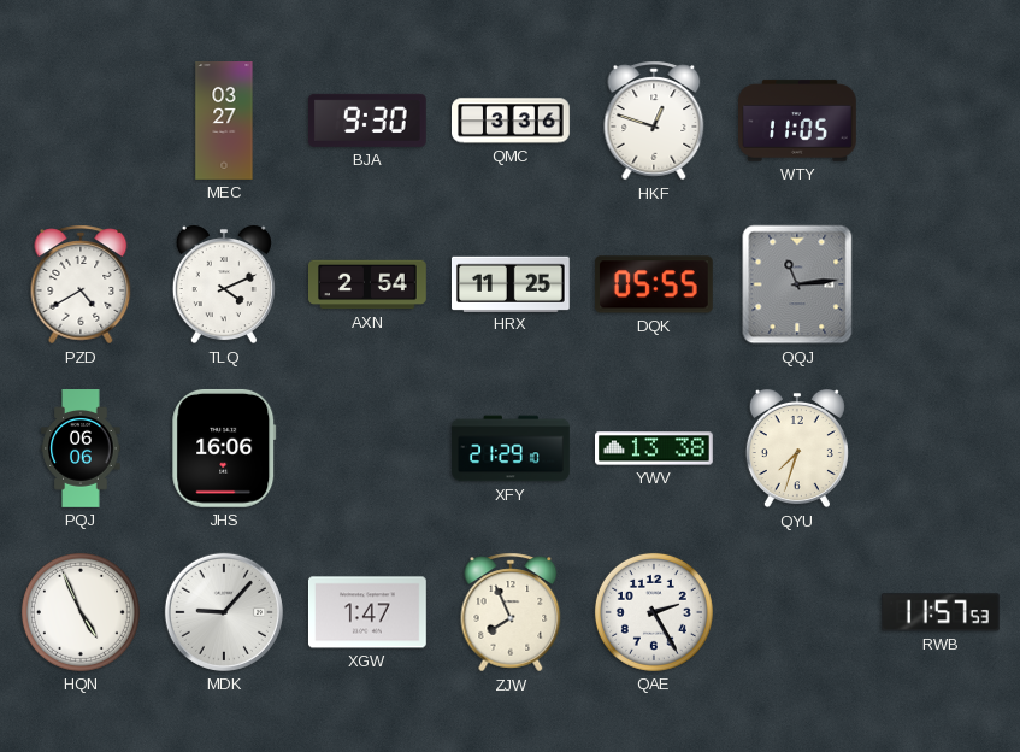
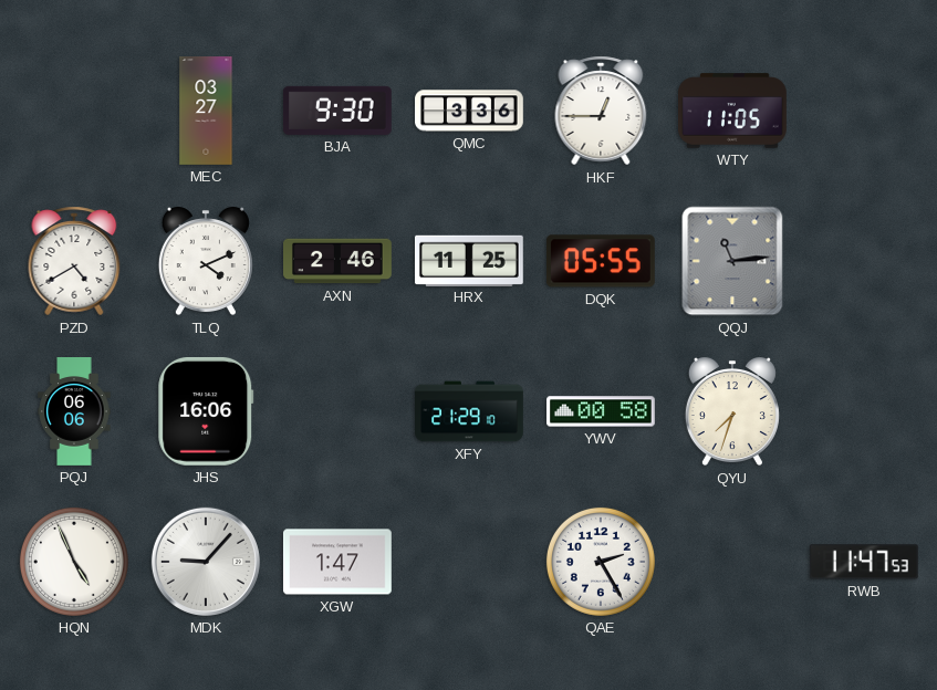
HKF: 12:48 -> 12:45
AXN: 2:54 -> 2:46
YWV: 13:38 -> 00:58
ZJW: 7:56 -> none
RWB: 11:57 -> 11:47
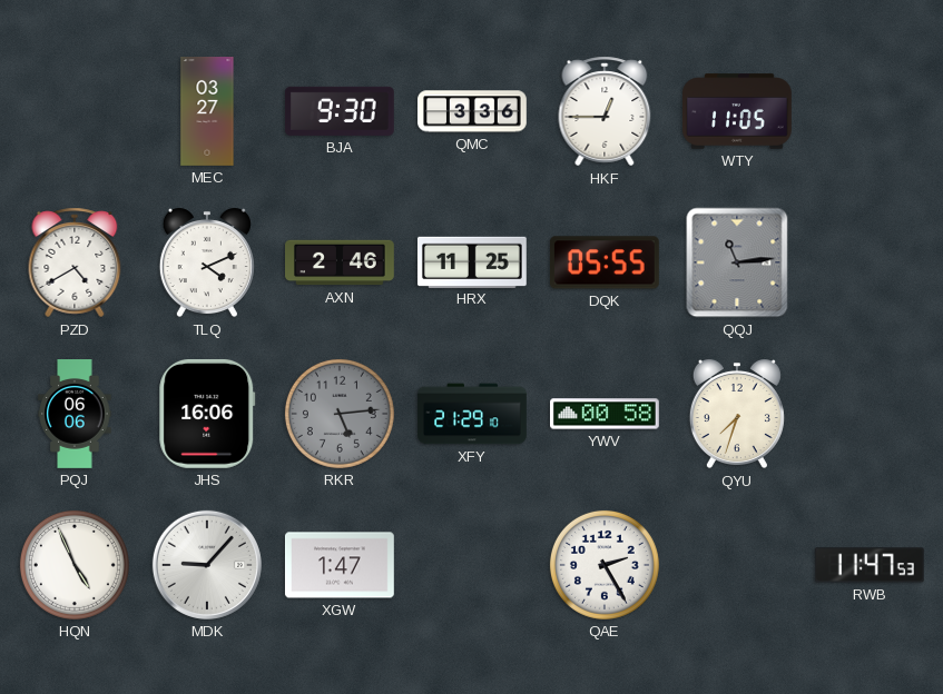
RKR: none -> 5:14
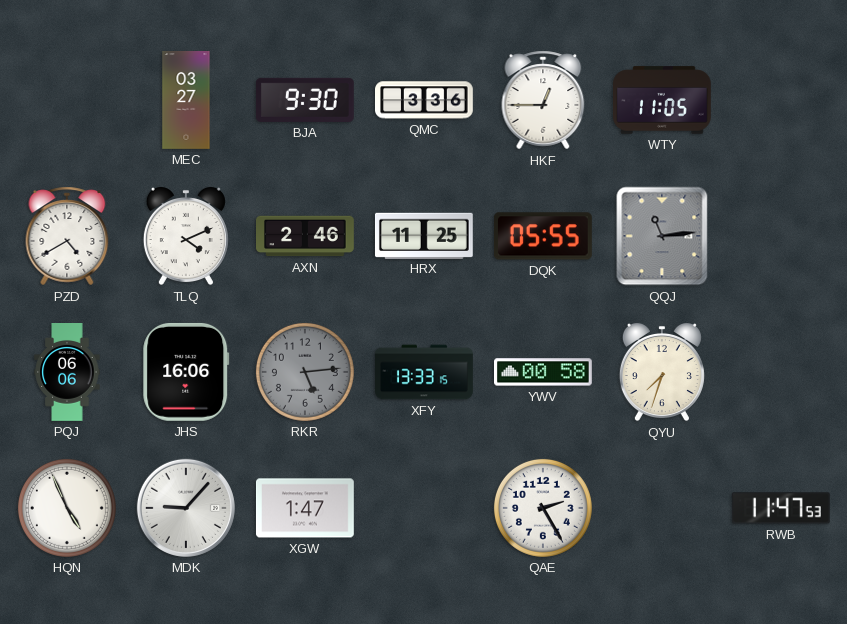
XFY: 21:29 -> 13:33
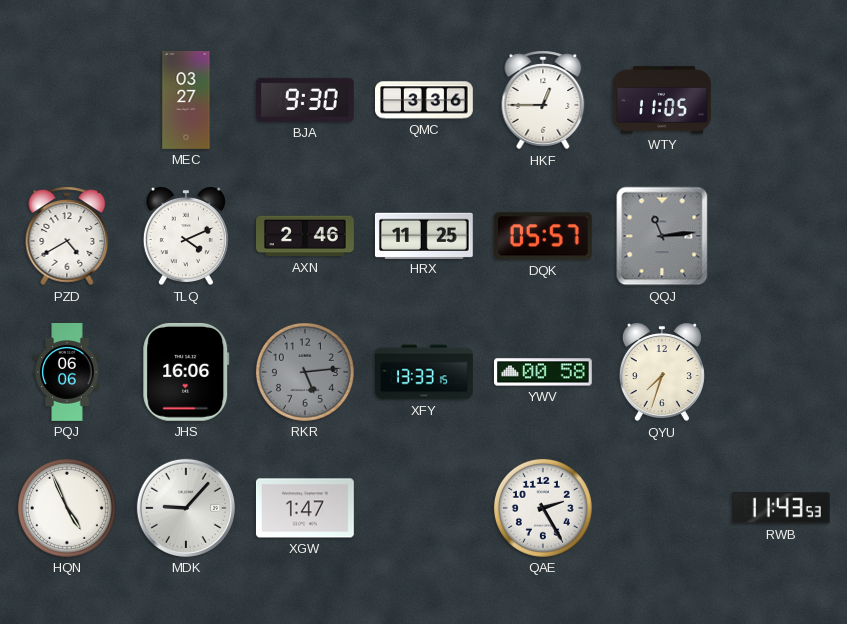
DQK: 05:55 -> 05:57
RWB: 11:47 -> 11:43
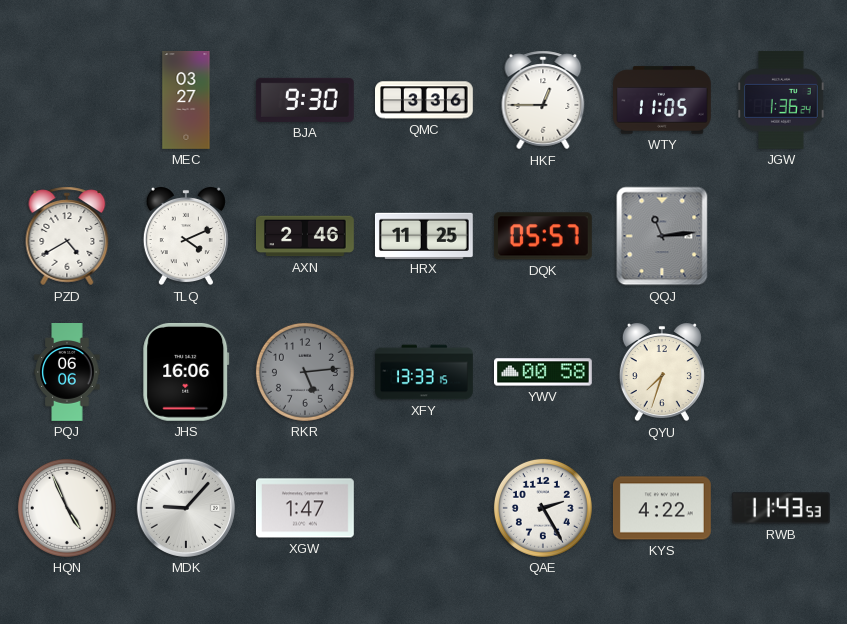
JGW: none -> 1:36
KYS: none -> 4:22
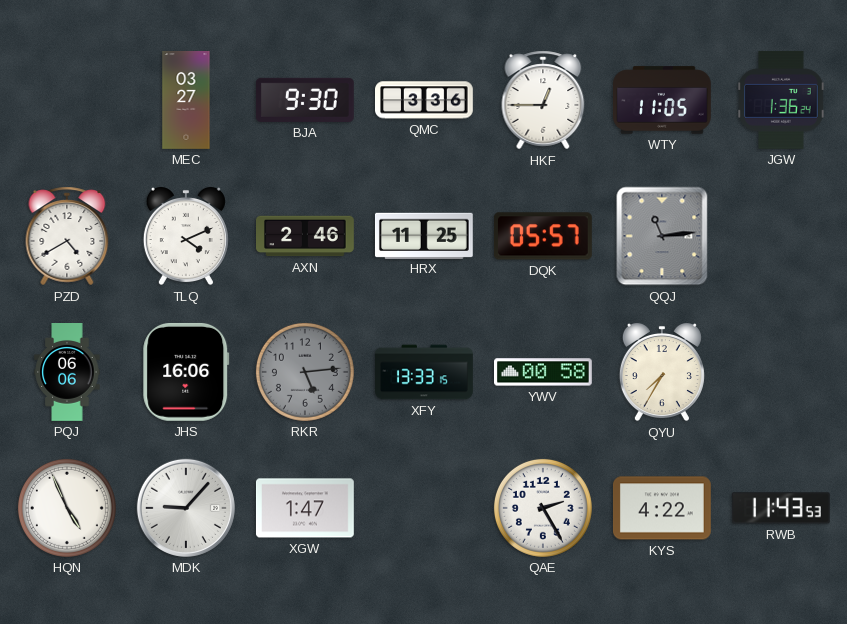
QYU: 7:33 -> 7:35
